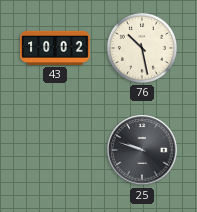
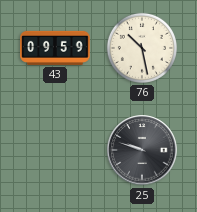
43: 10:02 -> 09:59
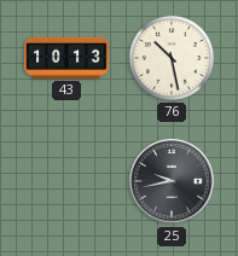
43: 09:59 -> 10:13
25: 9:48 -> 9:43
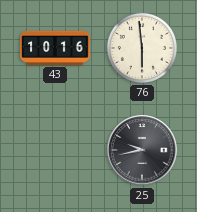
43: 10:13 -> 10:16
76: 10:28 -> 5:59
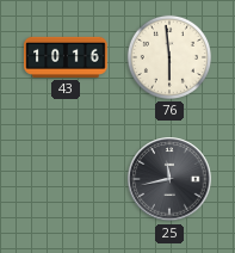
25: 9:43 -> 11:43
